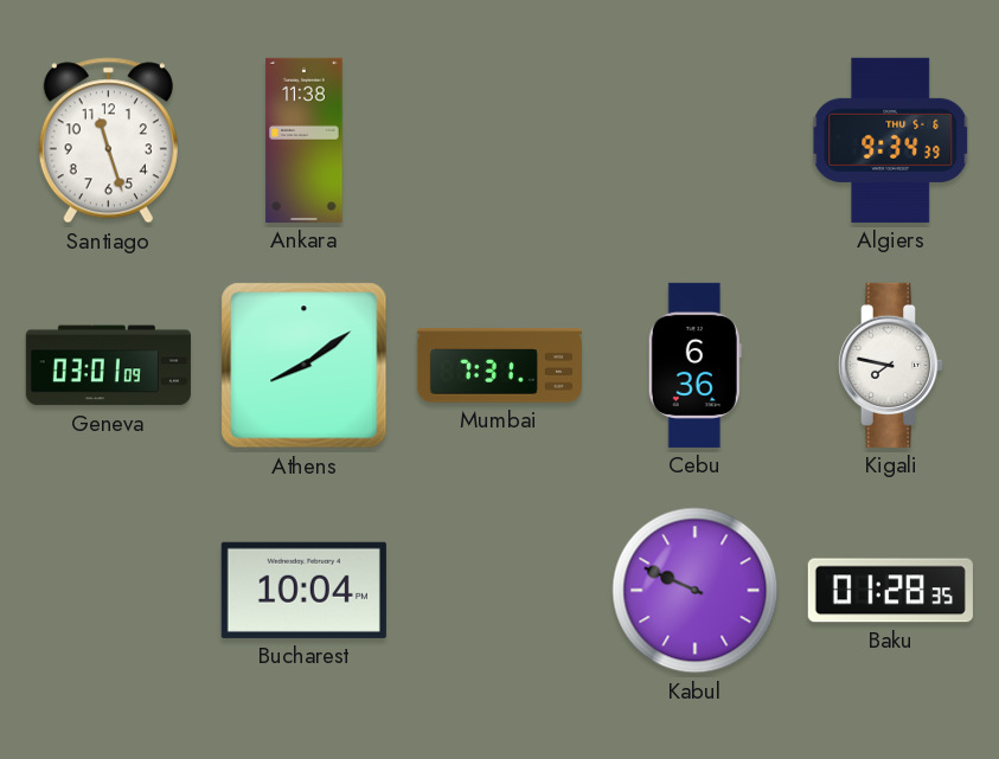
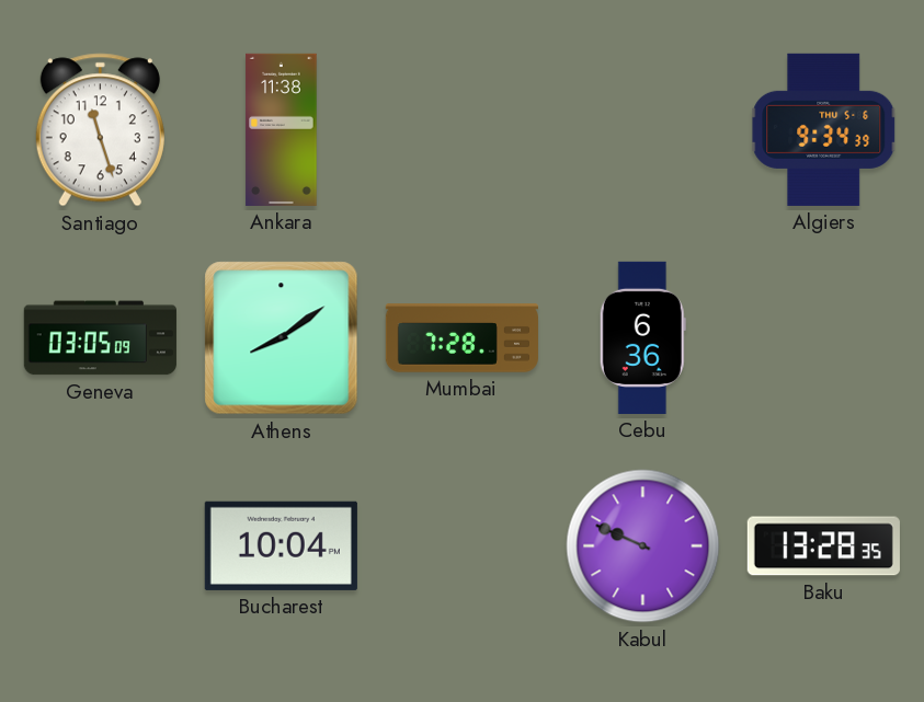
Geneva: 03:01 -> 03:05
Mumbai: 7:31 -> 7:28
Kigali: 7:47 -> none
Baku: 01:28 -> 13:28
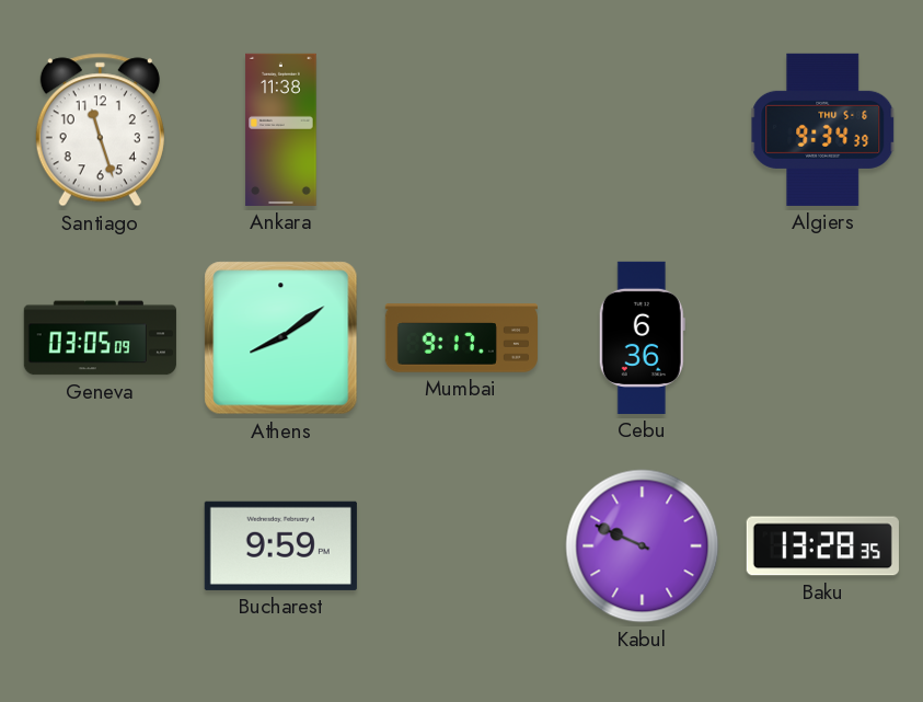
Mumbai: 7:28 -> 9:17
Bucharest: 10:04 -> 9:59
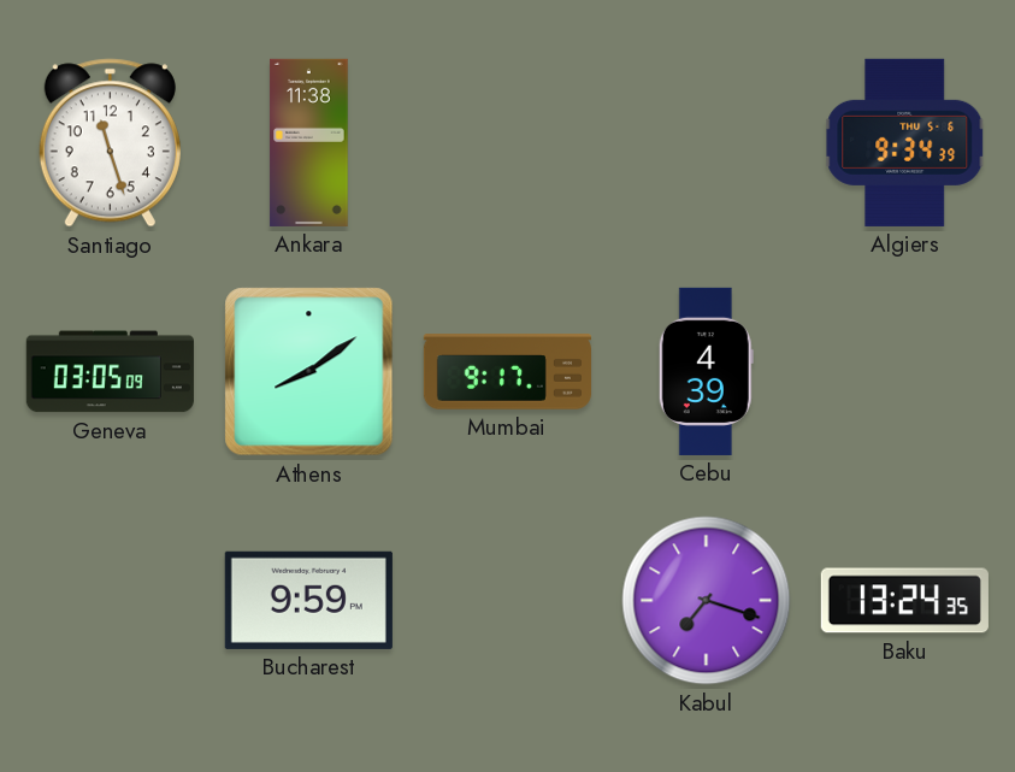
Cebu: 6:36 -> 4:39
Kabul: 9:49 -> 7:18
Baku: 13:28 -> 13:24
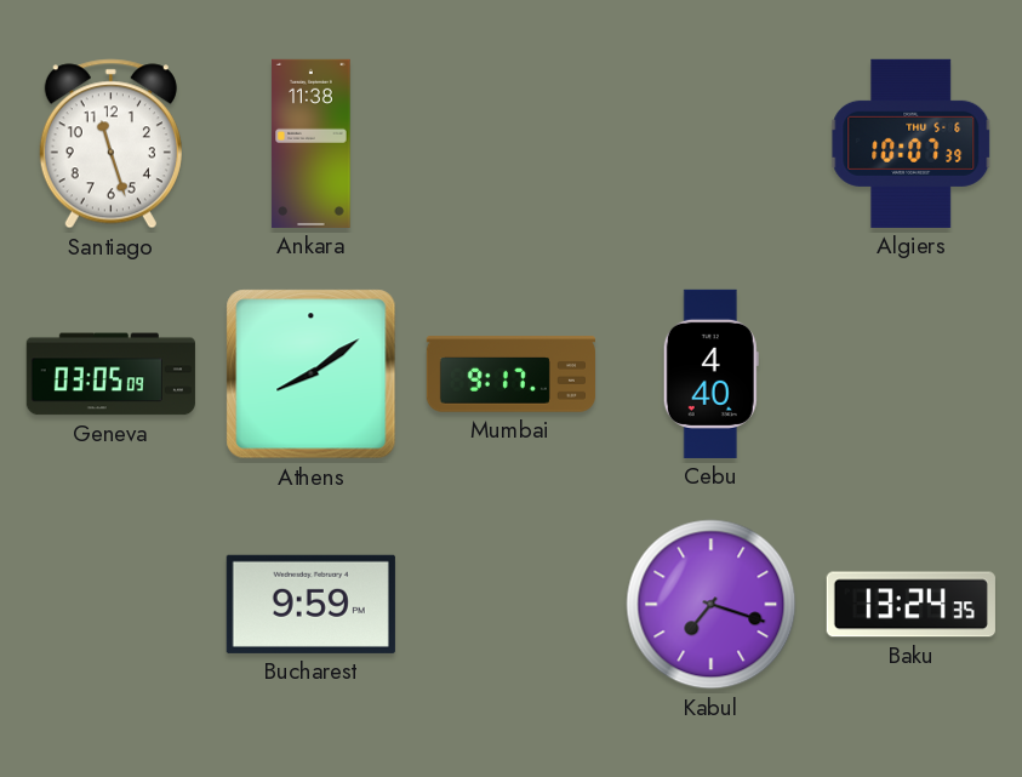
Algiers: 9:34 -> 10:07
Cebu: 4:39 -> 4:40
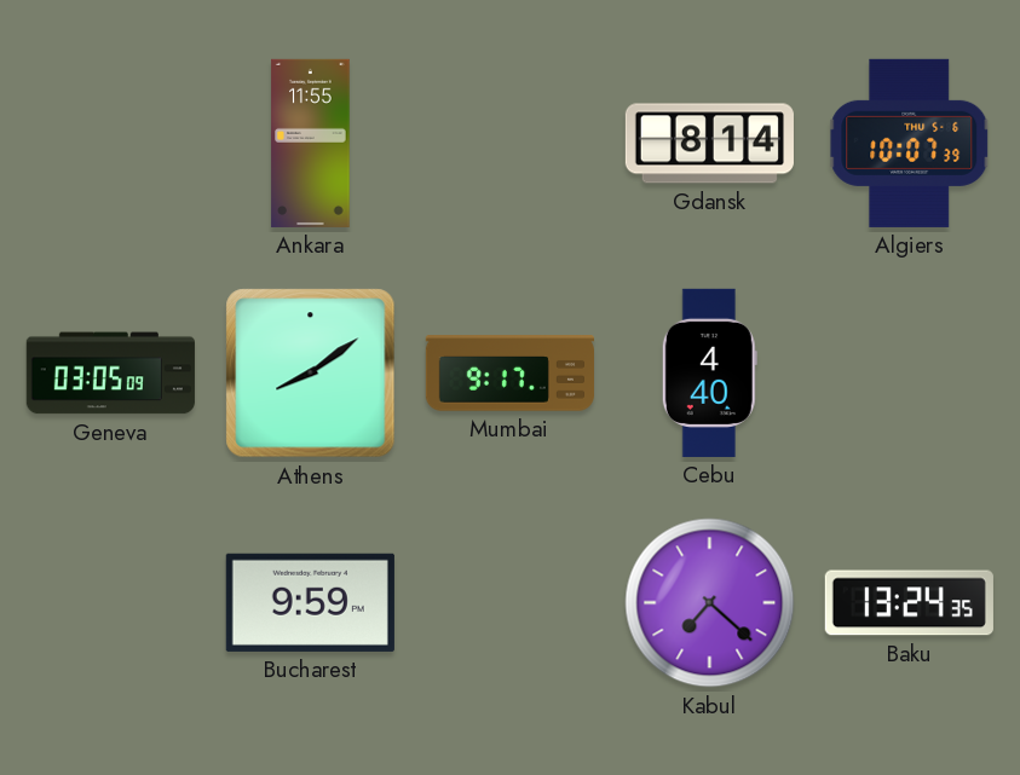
Santiago: 11:27 -> none
Ankara: 11:38 -> 11:55
Gdansk: none -> 8:14
Kabul: 7:18 -> 7:22
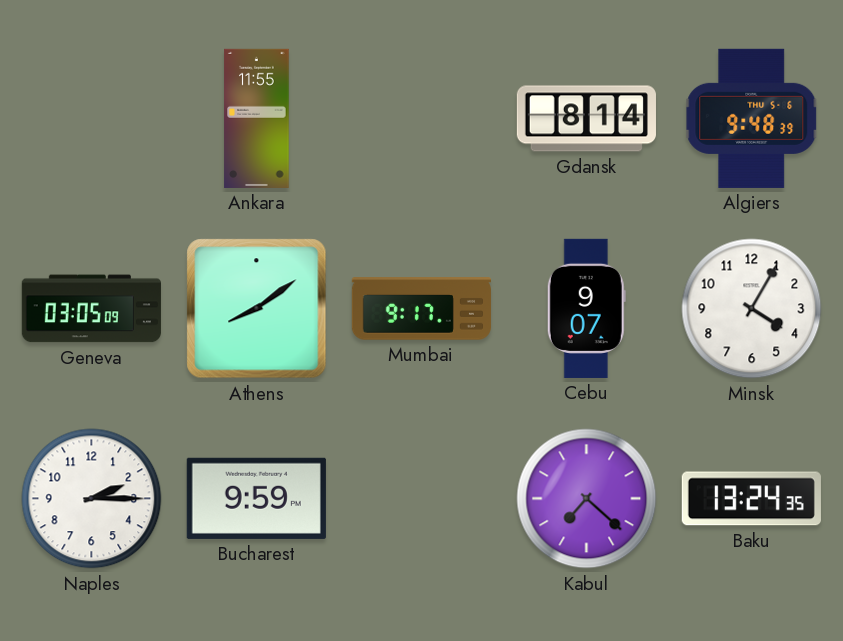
Algiers: 10:07 -> 9:48
Cebu: 4:40 -> 9:07
Minsk: none -> 4:05
Naples: none -> 2:15
